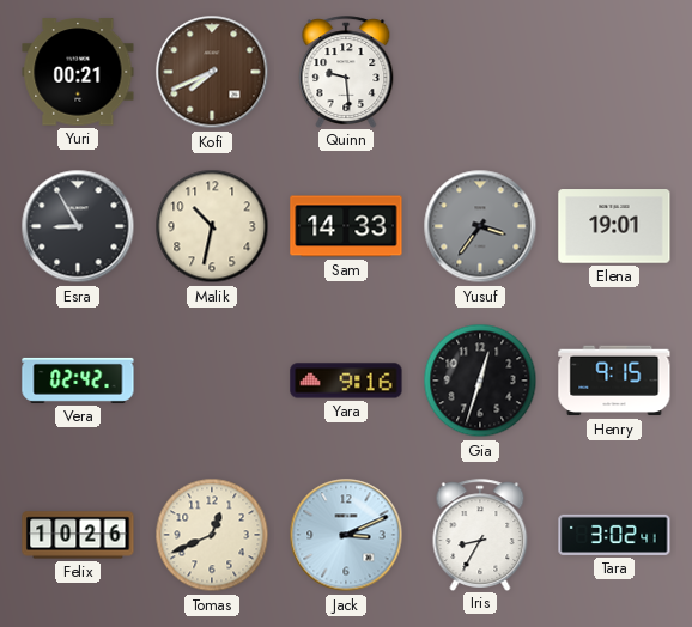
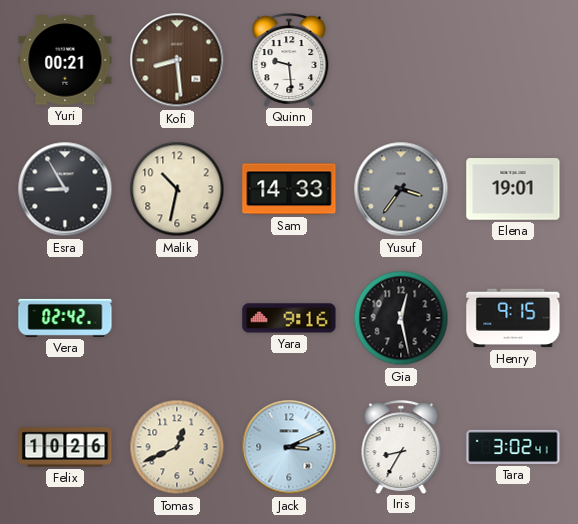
Kofi: 7:41 -> 8:29
Gia: 12:33 -> 12:28
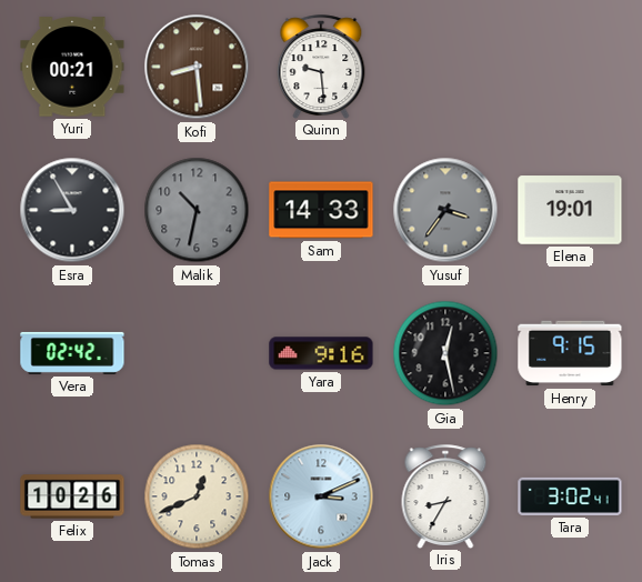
Malik dial: cream -> grey
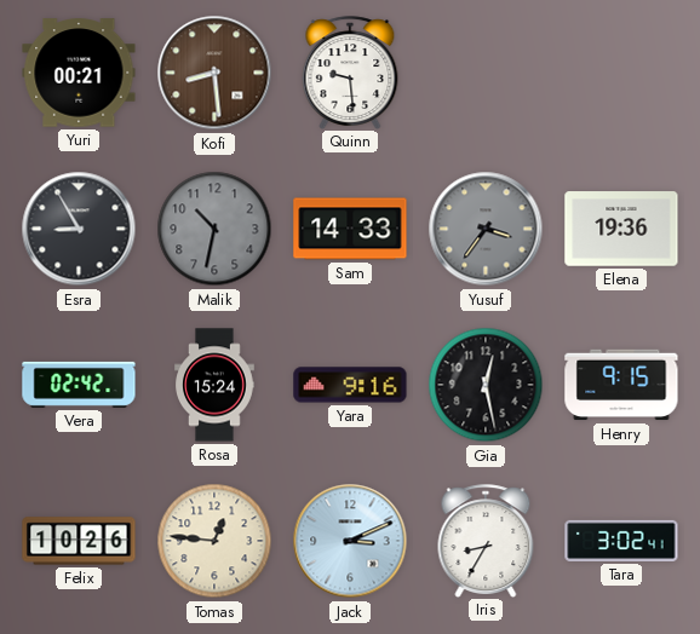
Elena: 19:01 -> 19:36
Rosa: none -> 15:24
Tomas: 12:41 -> 12:46
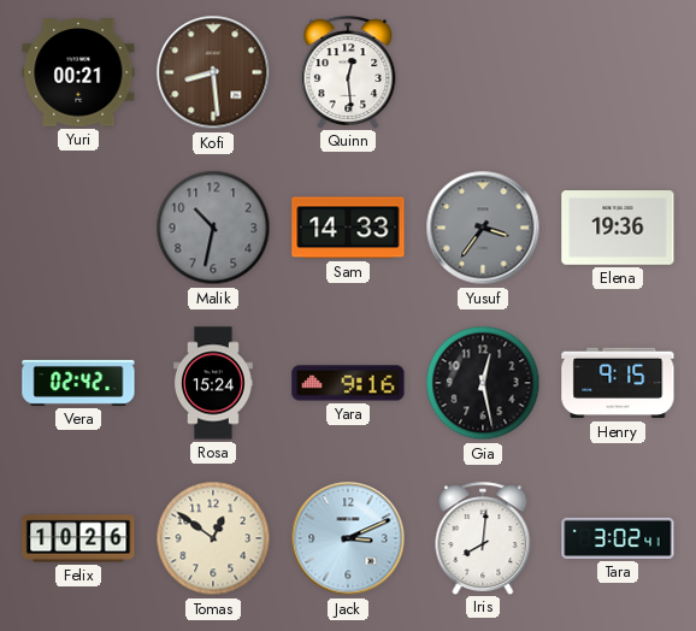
Quinn: 9:29 -> 12:29
Esra: 8:55 -> none
Tomas: 12:46 -> 12:51
Iris: 8:35 -> 8:01
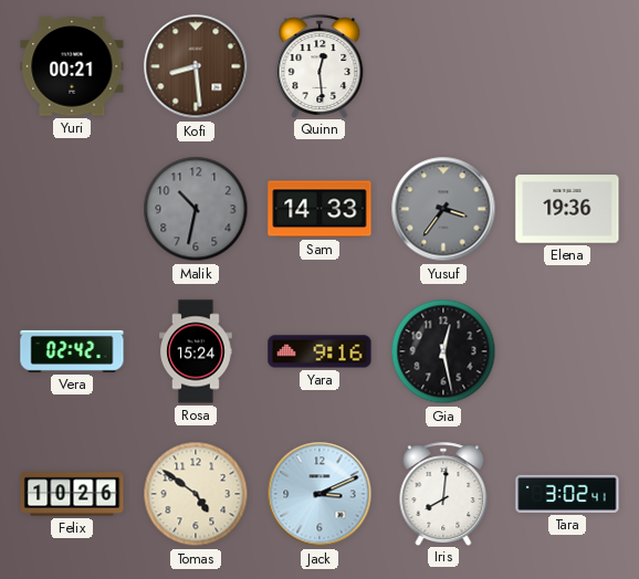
Henry: 9:15 -> none
Tomas: 12:51 -> 4:51
